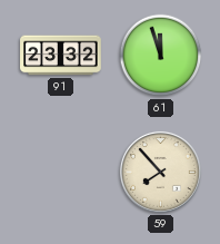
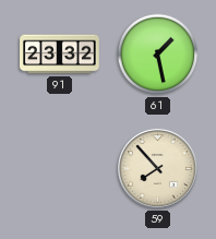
61: 11:57 -> 1:28
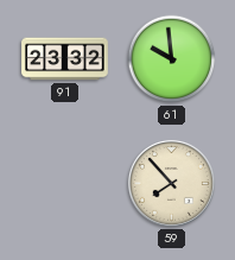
61: 1:28 -> 9:59
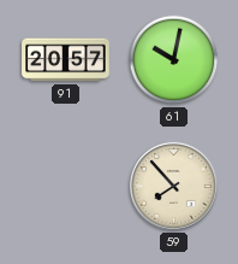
91: 23:32 -> 20:57
61: 9:59 -> 10:02
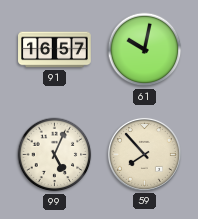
91: 20:57 -> 16:57
99: none -> 5:04
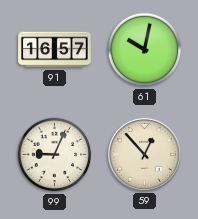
99: 5:04 -> 9:04
59: 7:53 -> 12:53
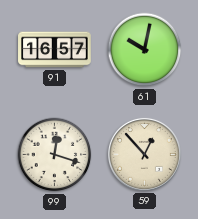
99: 9:04 -> 12:18
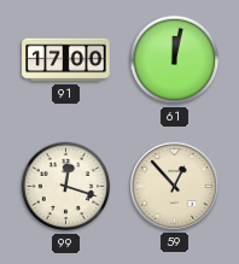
91: 16:57 -> 17:00
61: 10:02 -> 12:02
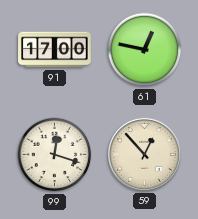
61: 12:02 -> 12:47
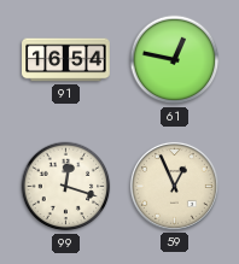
91: 17:00 -> 16:54
59: 12:53 -> 12:56
